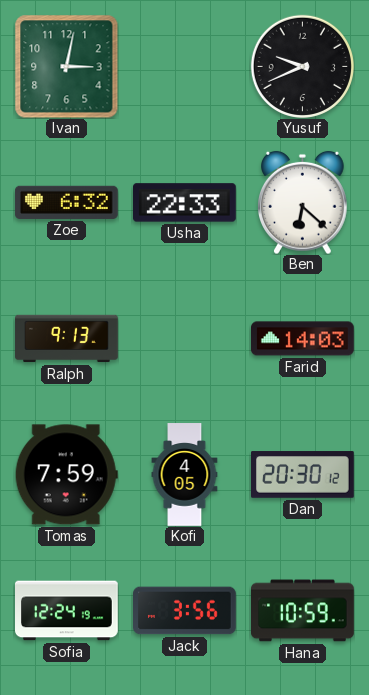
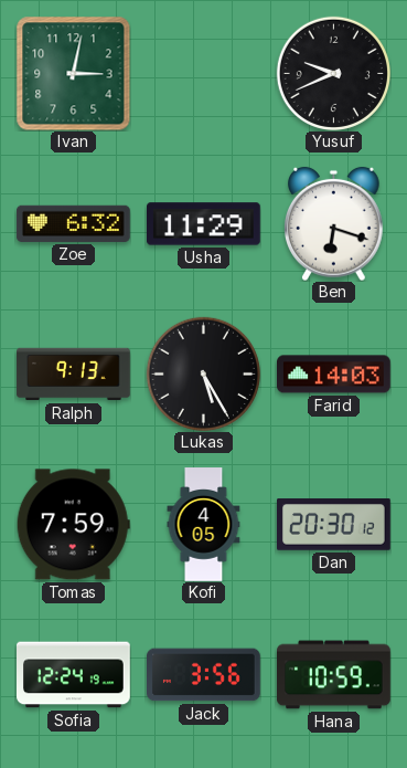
Usha: 22:33 -> 11:29
Ben: 6:22 -> 6:18
Lukas: none -> 5:25
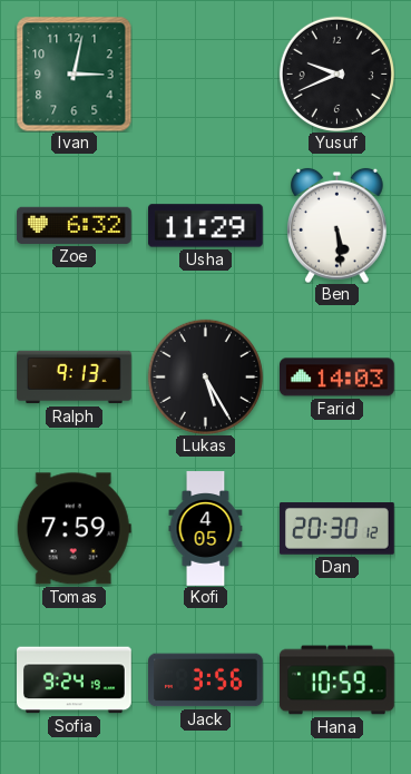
Ben: 6:18 -> 5:29
Sofia: 12:24 -> 9:24
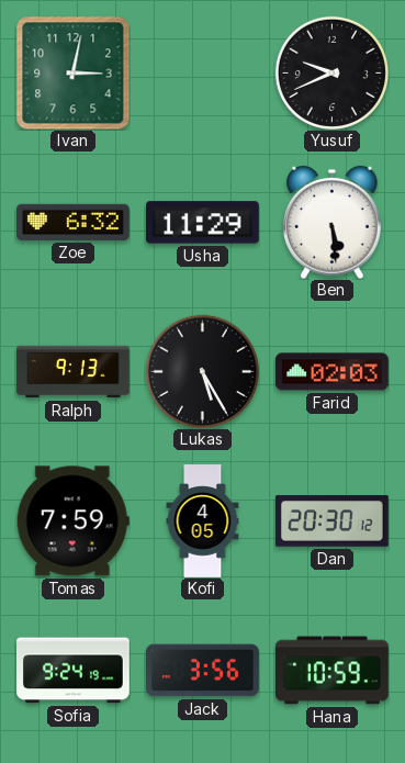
Farid: 14:03 -> 02:03
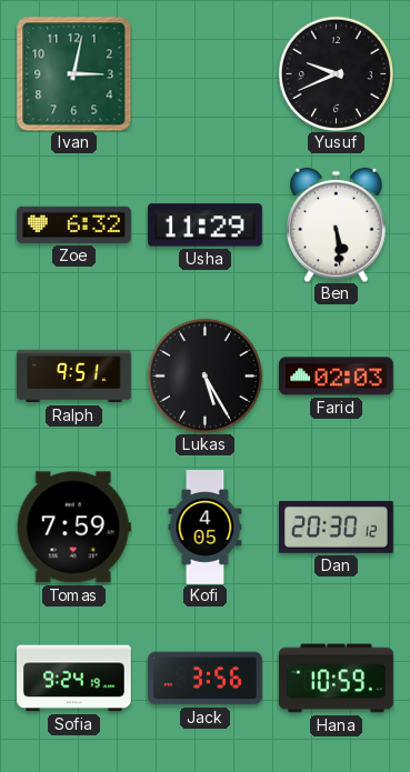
Ralph: 9:13 -> 9:51
